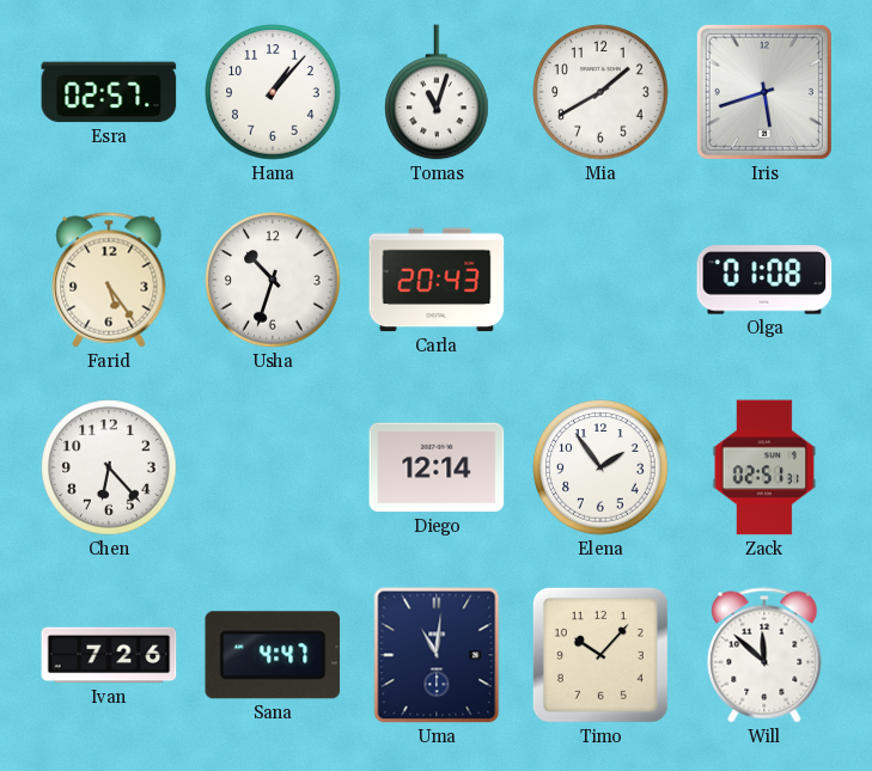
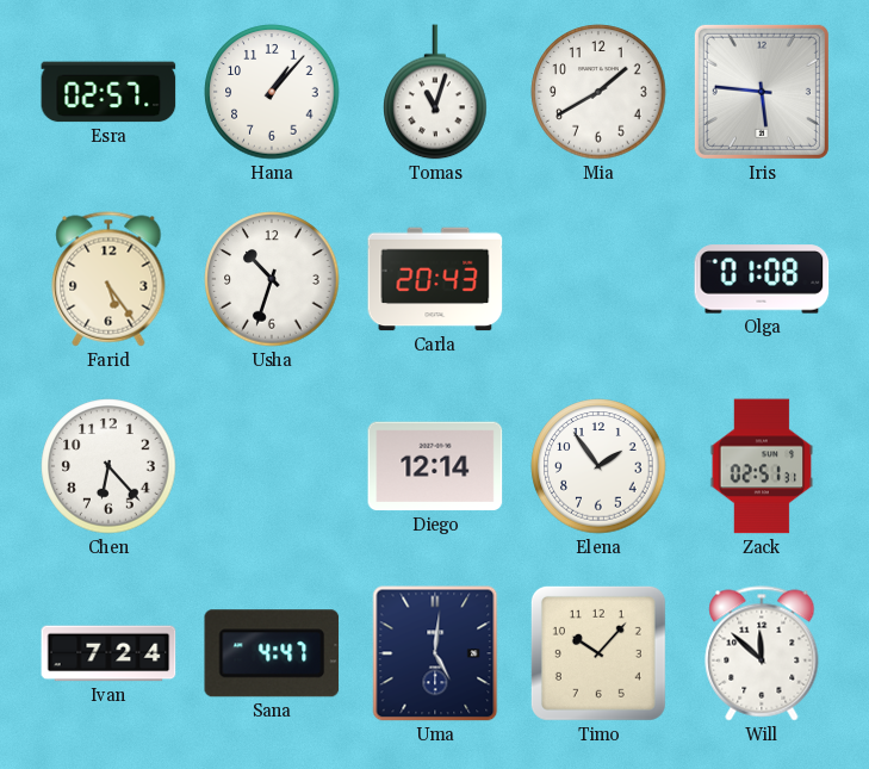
Iris: 5:42 -> 5:46
Ivan: 7:26 -> 7:24
Uma: 11:01 -> 5:01
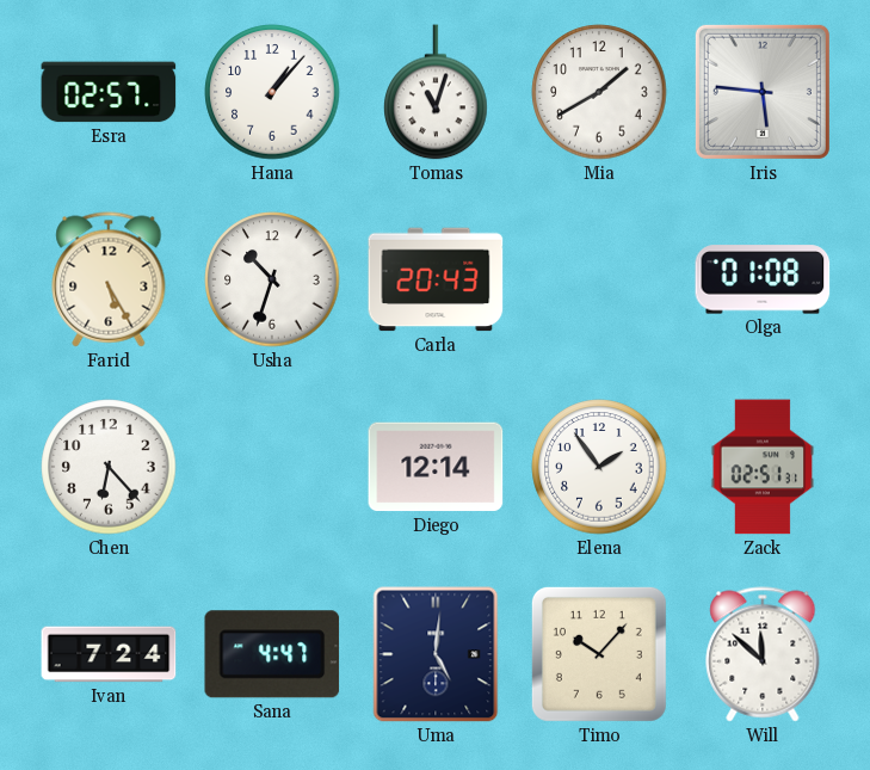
Farid: 5:24 -> 5:25
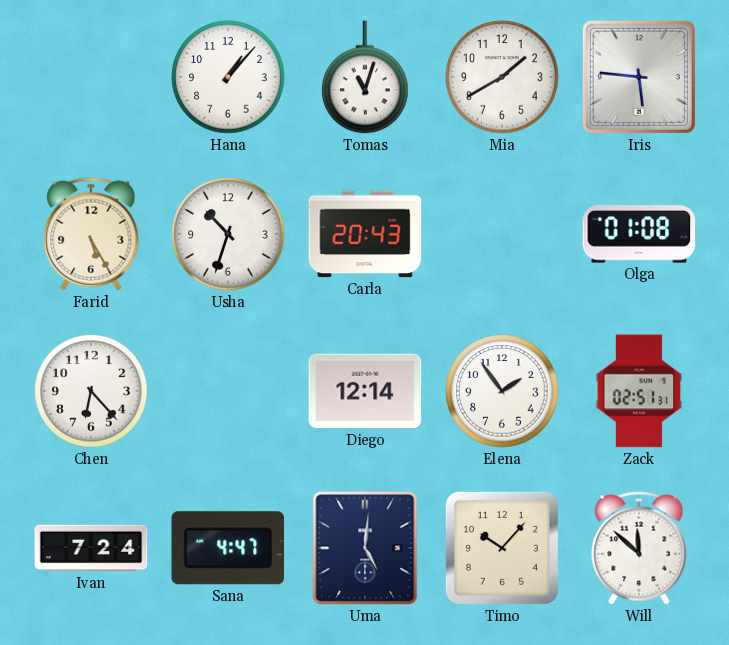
Esra: 02:57 -> none
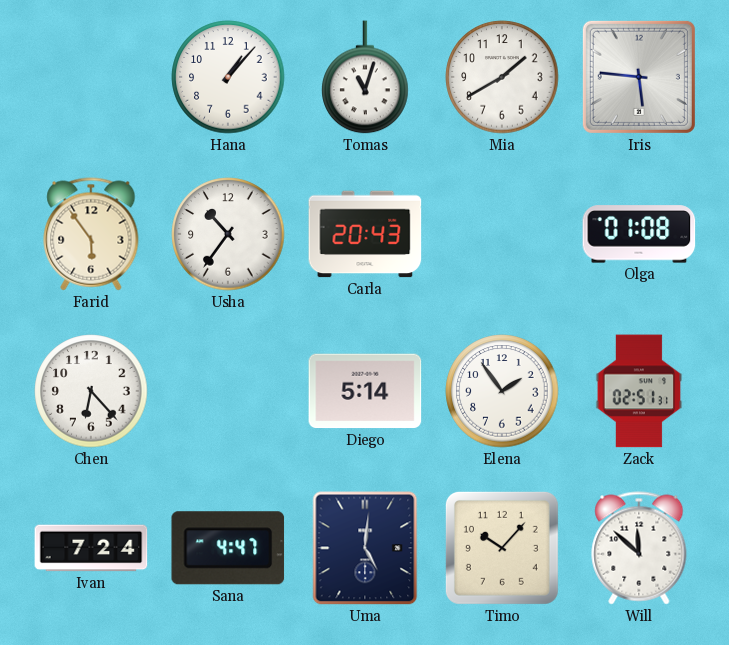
Farid: 5:25 -> 5:54
Usha: 10:33 -> 10:36
Diego: 12:14 -> 5:14
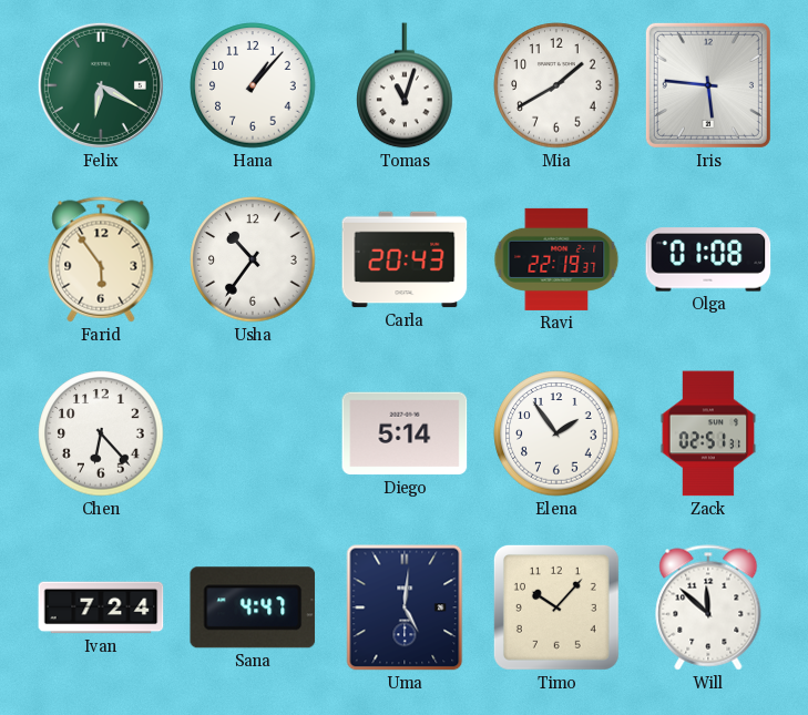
Felix: none -> 6:20
Ravi: none -> 22:19
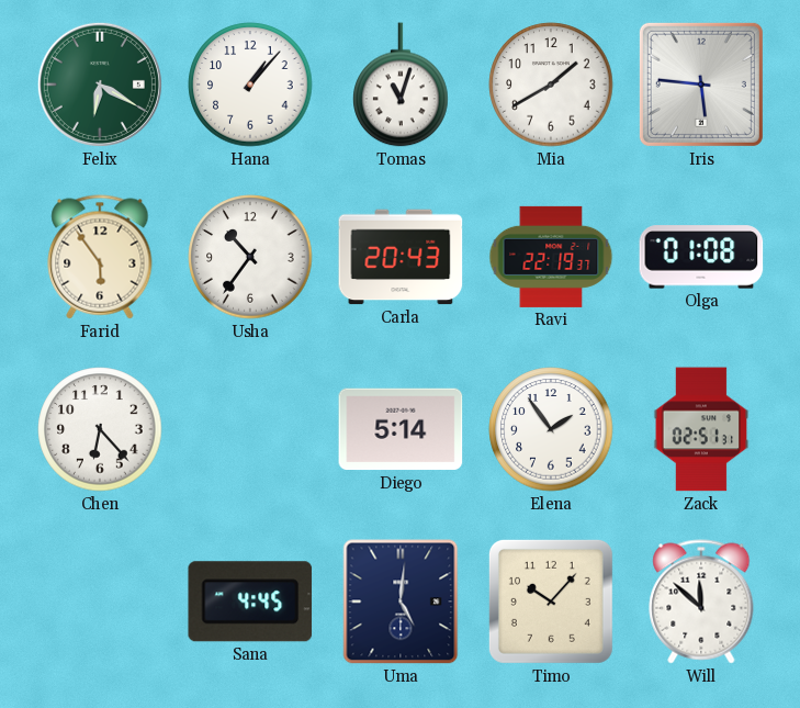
Ivan: 7:24 -> none
Sana: 4:47 -> 4:45
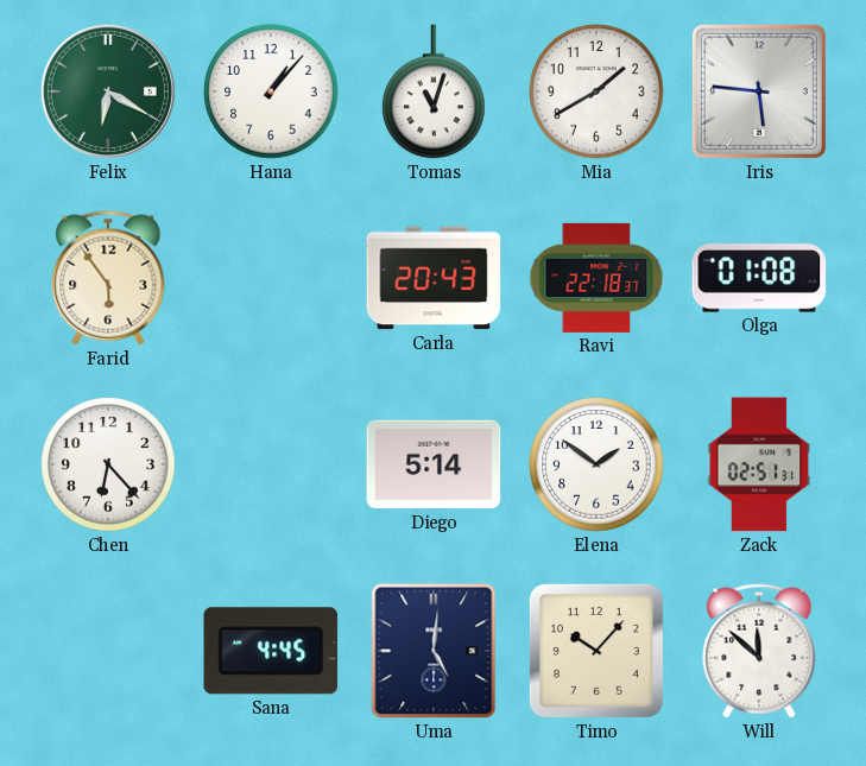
Usha: 10:36 -> none
Ravi: 22:19 -> 22:18
Elena: 1:54 -> 1:51
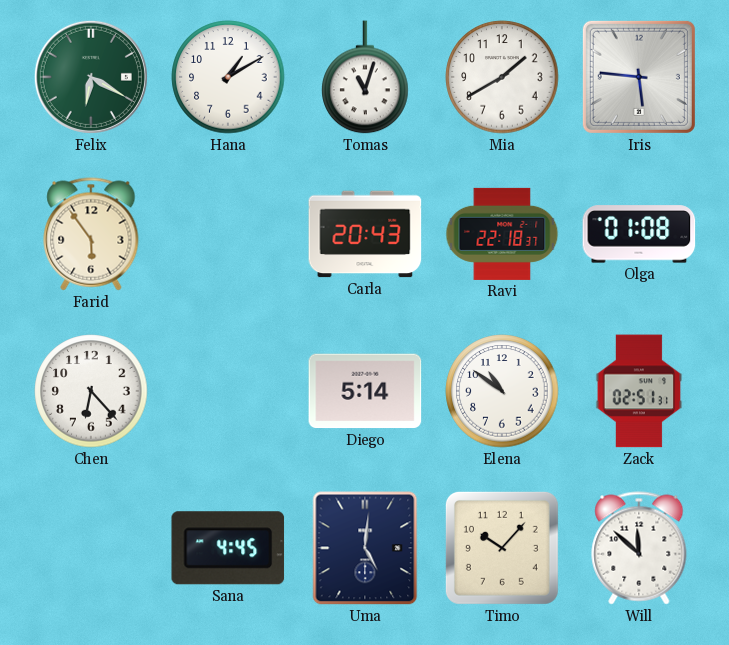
Hana: 1:07 -> 1:10
Elena: 1:51 -> 10:51
